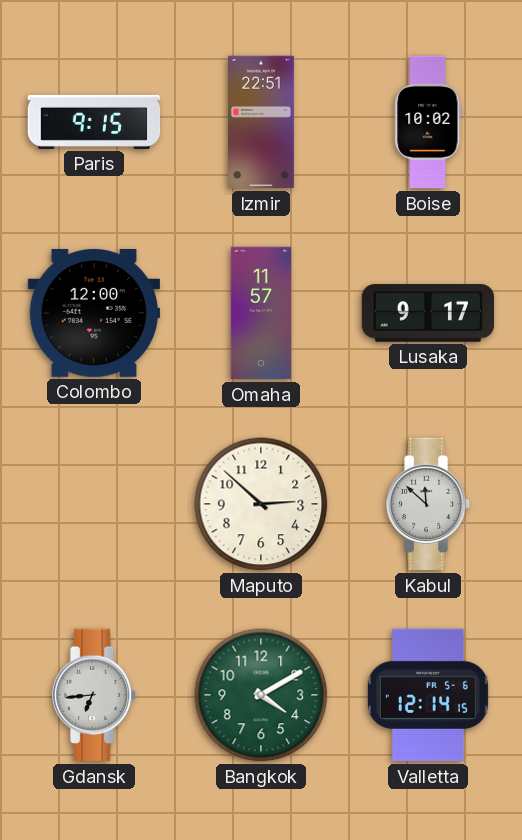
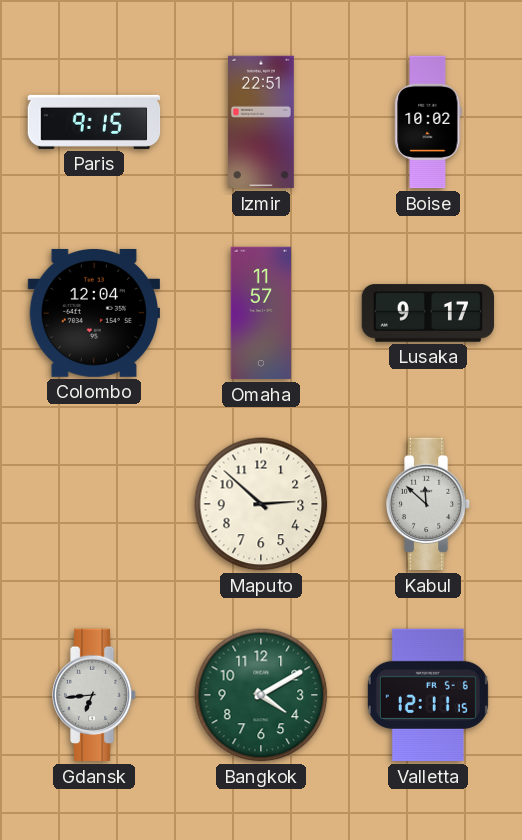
Colombo: 12:00 -> 12:04
Valletta: 12:14 -> 12:11
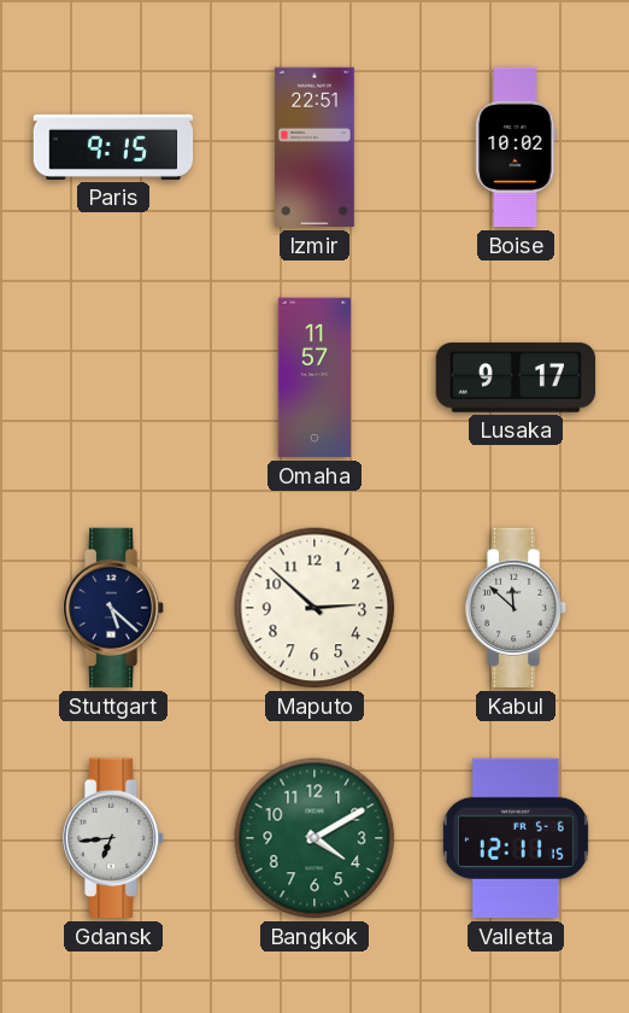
Colombo: 12:04 -> none
Stuttgart: none -> 5:22
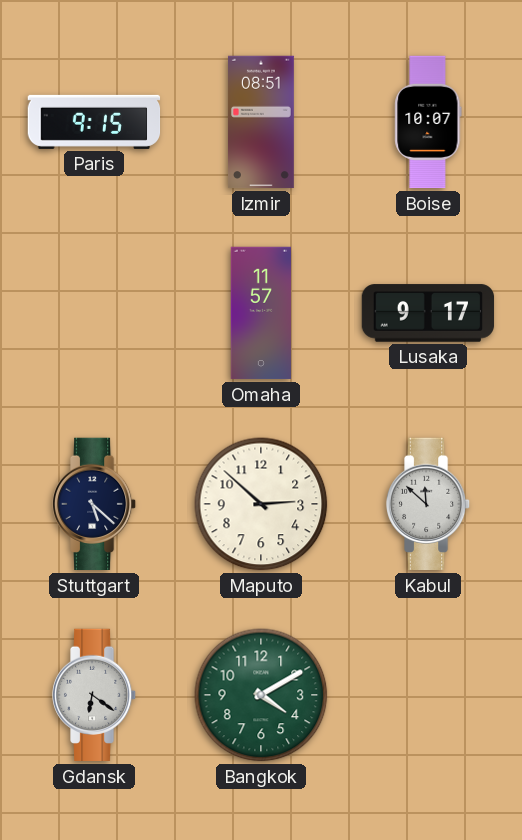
Izmir: 22:51 -> 08:51
Boise: 10:02 -> 10:07
Gdansk: 6:44 -> 6:21
Valletta: 12:11 -> none
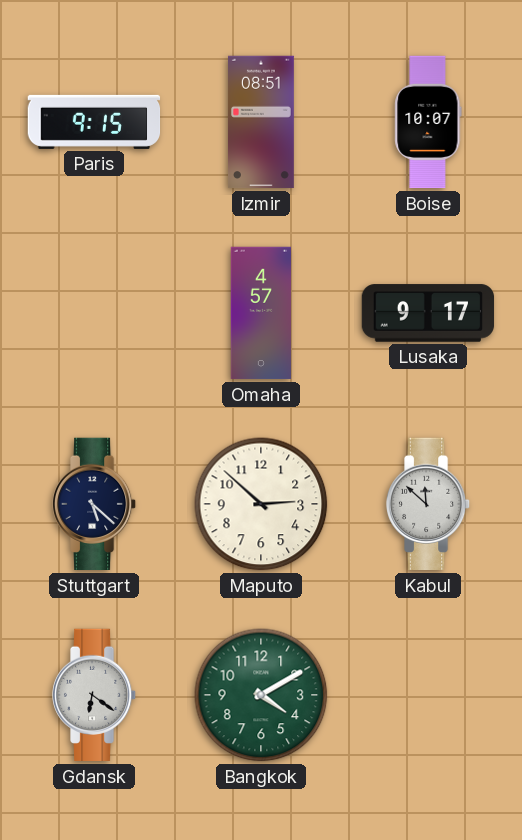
Omaha: 11:57 -> 4:57
